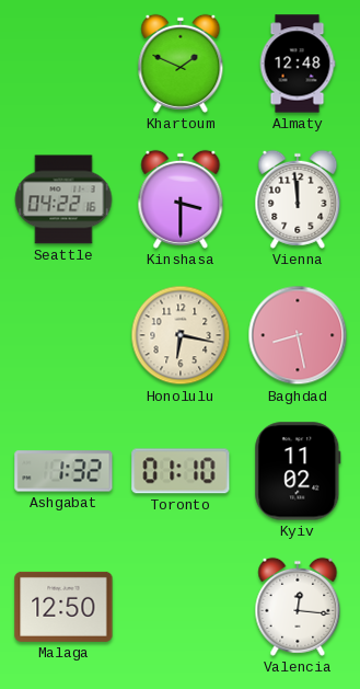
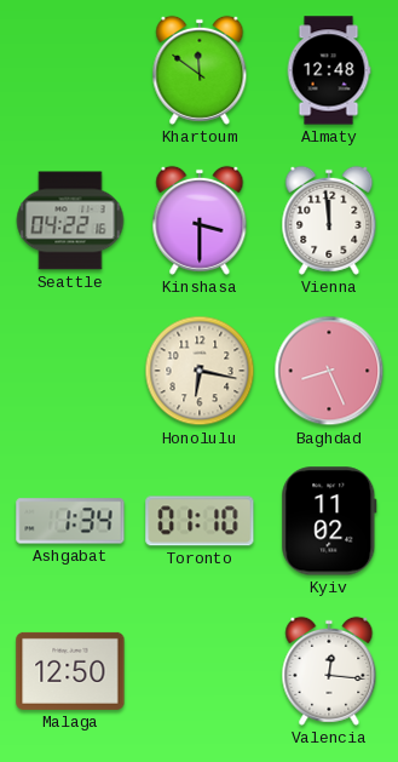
Khartoum: 1:49 -> 11:51
Baghdad: 8:28 -> 8:26
Ashgabat: 1:32 -> 1:34
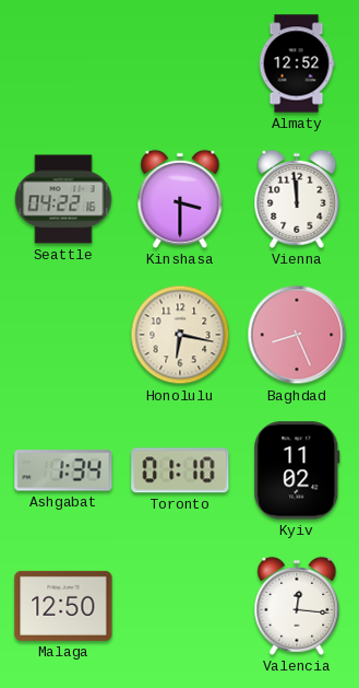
Khartoum: 11:51 -> none
Almaty: 12:48 -> 12:52
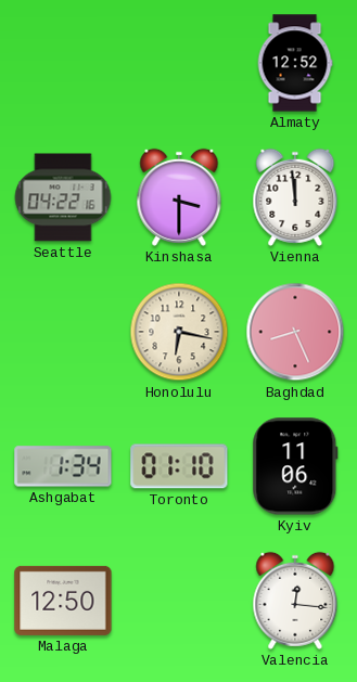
Kyiv: 11:02 -> 11:06
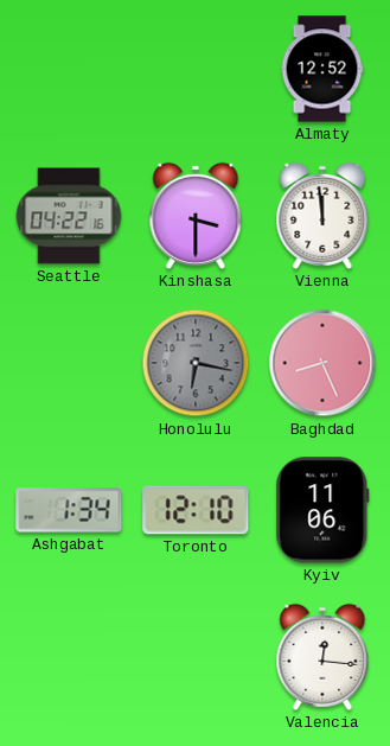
Honolulu dial: cream -> grey
Toronto: 01:10 -> 12:10
Malaga: 12:50 -> none
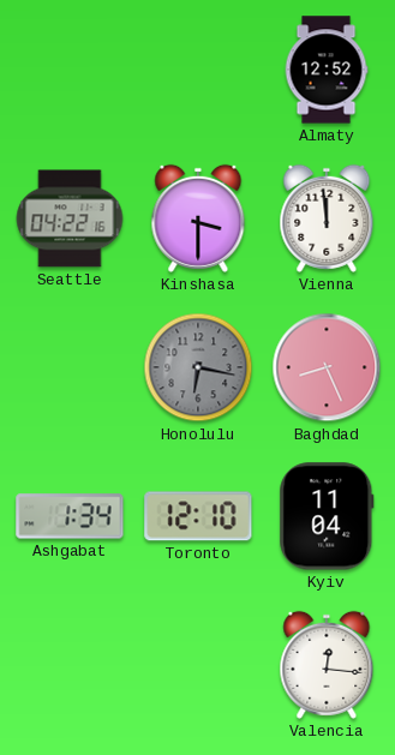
Kyiv: 11:06 -> 11:04
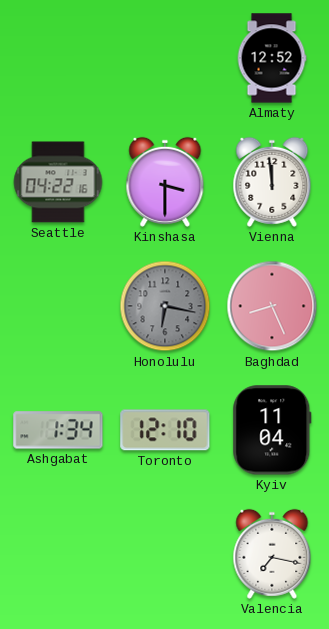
Valencia: 12:16 -> 7:17
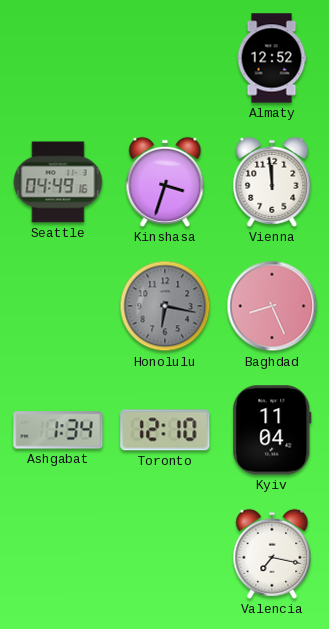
Seattle: 04:22 -> 04:49
Kinshasa: 3:30 -> 3:33
